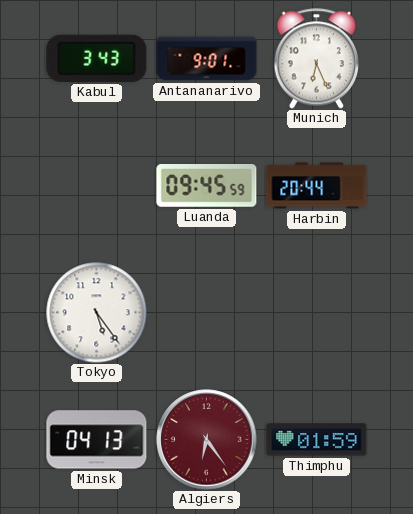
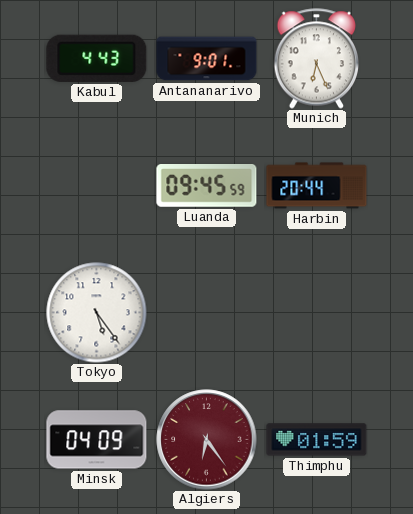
Kabul: 3:43 -> 4:43
Minsk: 04:13 -> 04:09
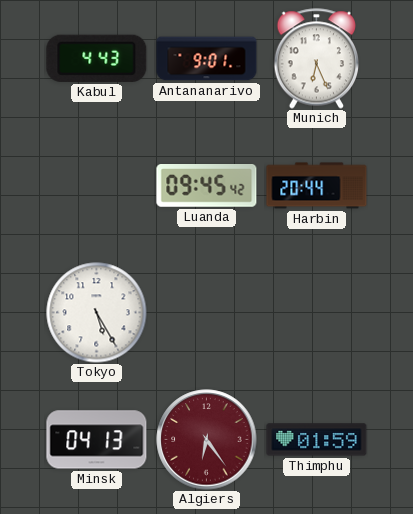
Luanda: 09:45:59 -> 09:45:42
Tokyo: 5:24 -> 5:25
Minsk: 04:09 -> 04:13
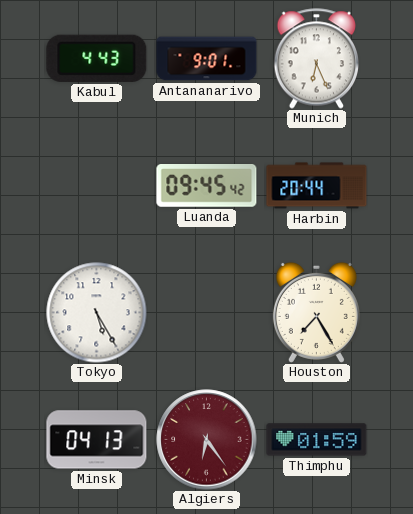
Houston: none -> 7:25
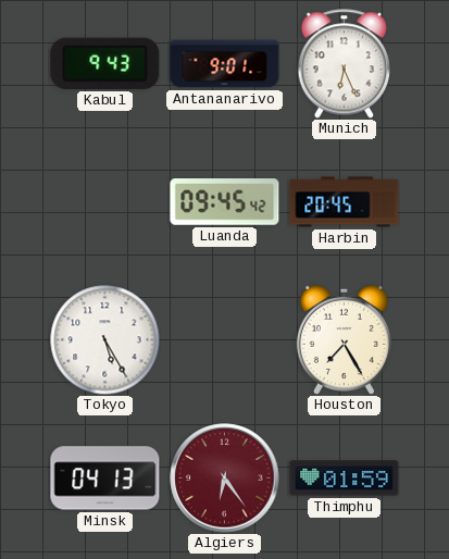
Kabul: 4:43 -> 9:43
Harbin: 20:44 -> 20:45
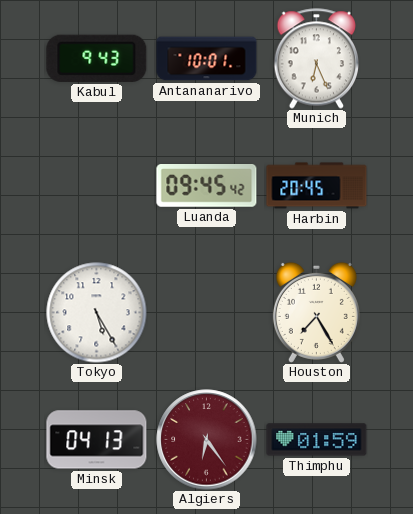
Antananarivo: 9:01 -> 10:01
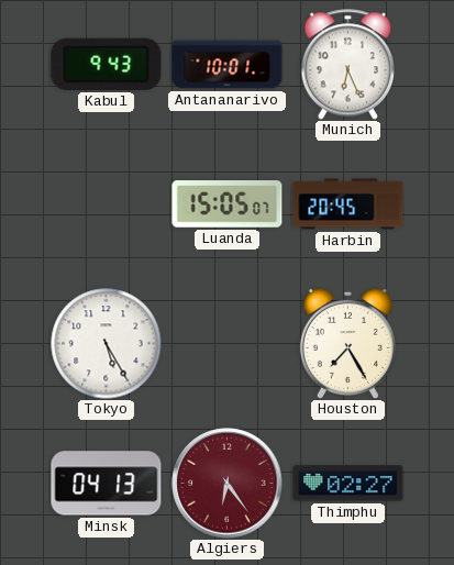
Luanda: 09:45 -> 15:05
Thimphu: 01:59 -> 02:27
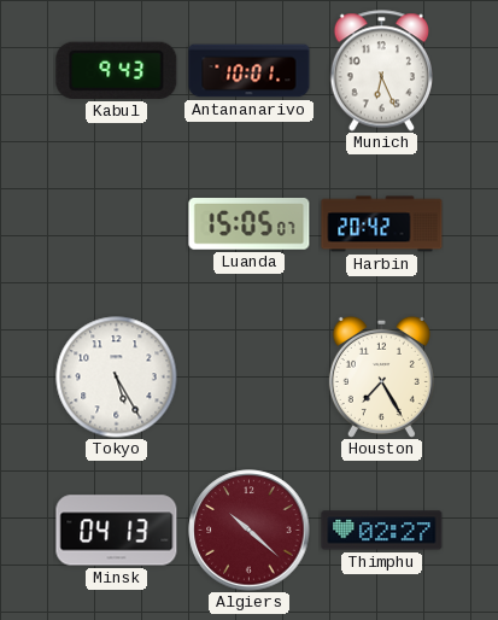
Harbin: 20:45 -> 20:42
Algiers: 6:24 -> 10:22
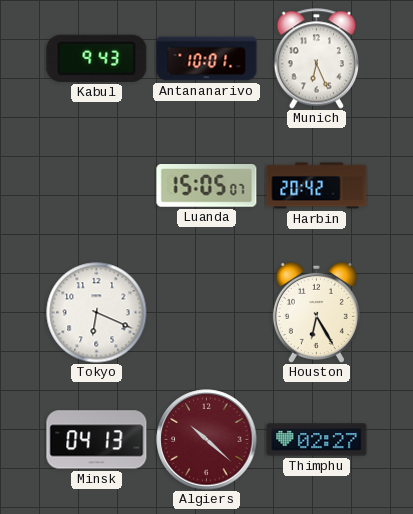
Tokyo: 5:25 -> 6:19
Houston: 7:25 -> 6:25
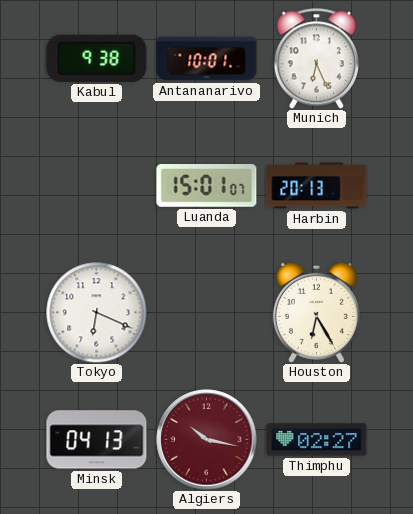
Kabul: 9:43 -> 9:38
Luanda: 15:05 -> 15:01
Harbin: 20:42 -> 20:13
Algiers: 10:22 -> 10:17
